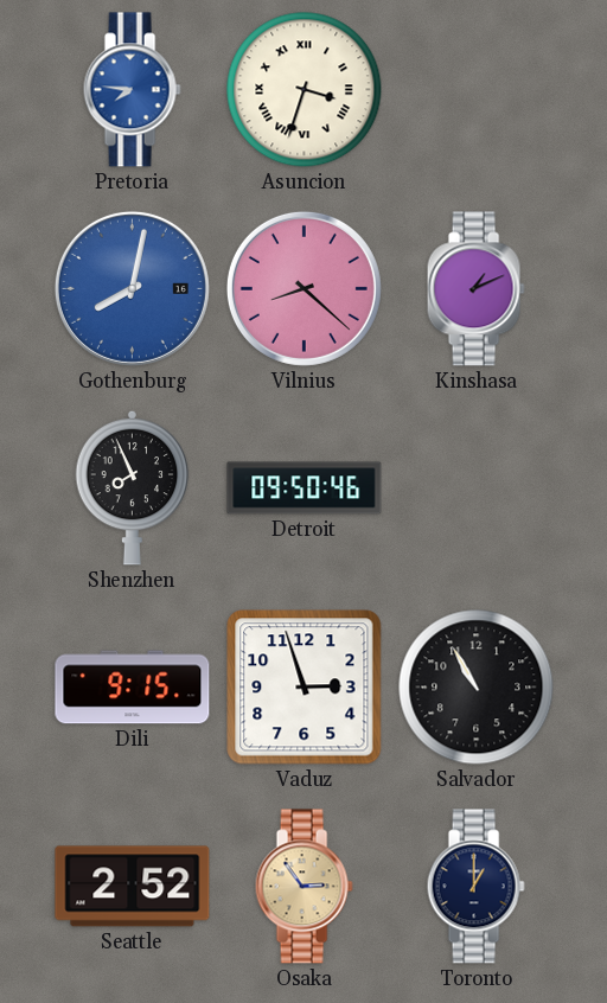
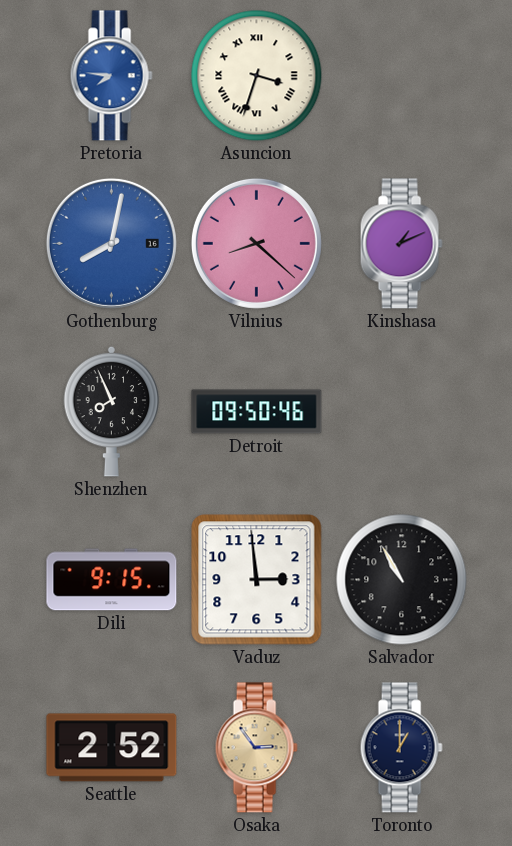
Vaduz: 2:57 -> 2:59
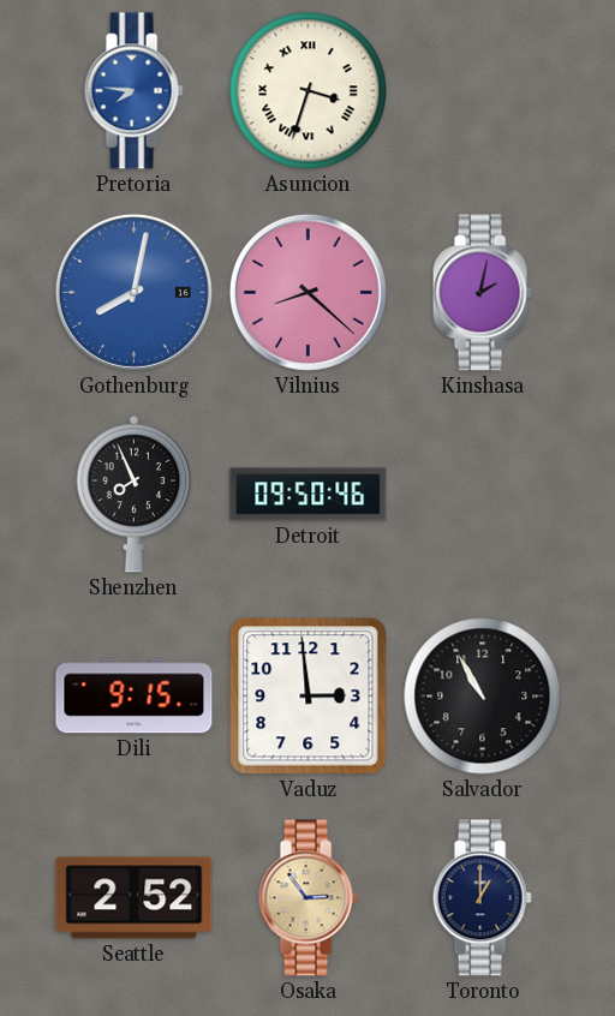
Kinshasa: 1:11 -> 2:02
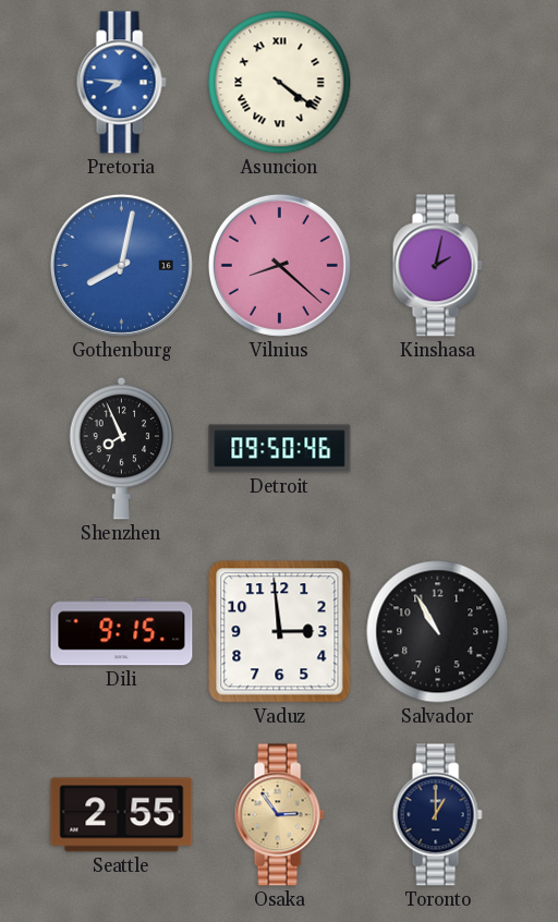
Asuncion: 3:33 -> 4:21
Seattle: 2:52 -> 2:55
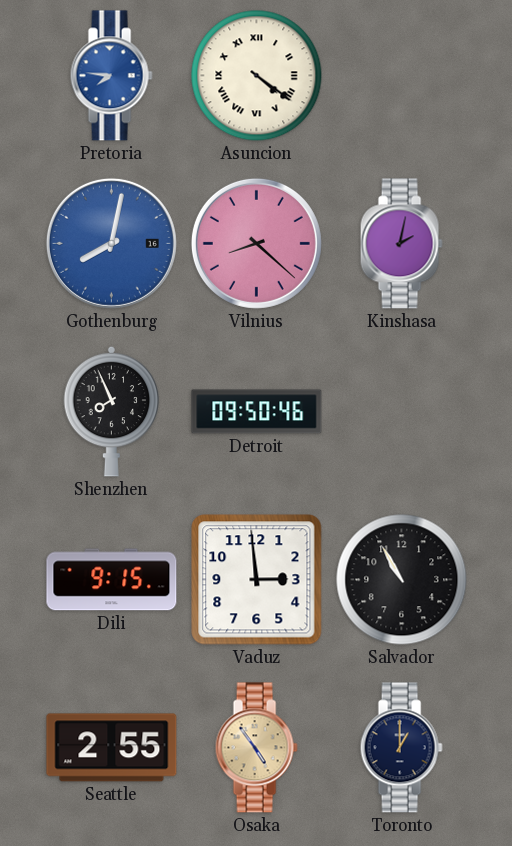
Osaka: 2:54 -> 4:54
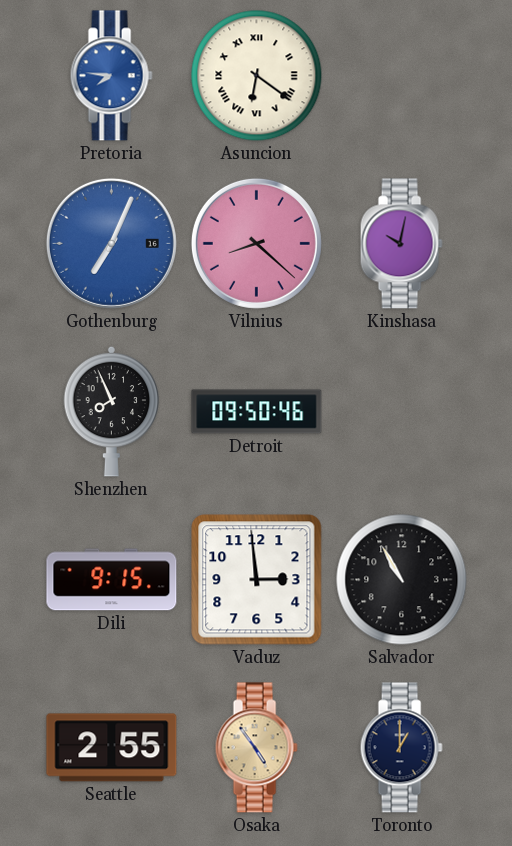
Asuncion: 4:21 -> 6:21
Gothenburg: 8:02 -> 7:04
Kinshasa: 2:02 -> 10:02
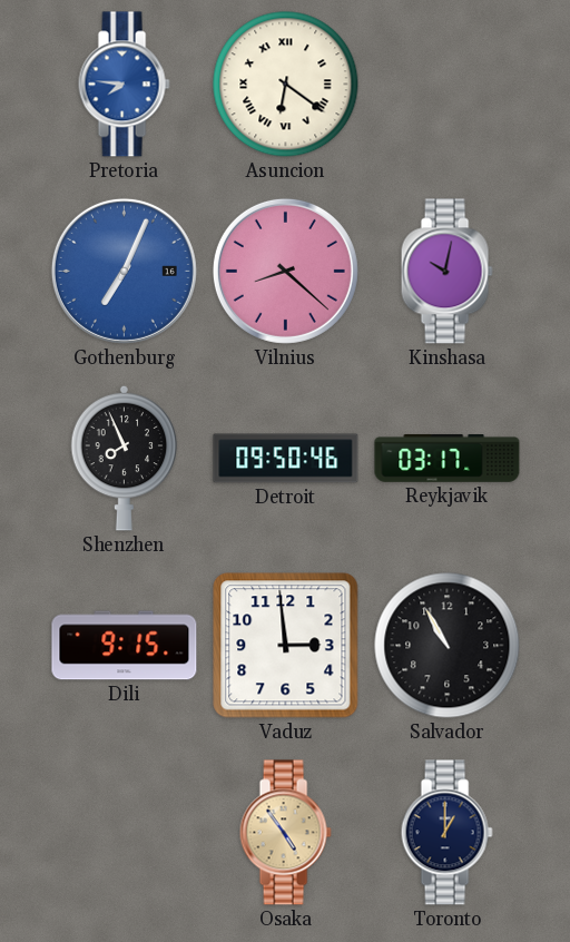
Reykjavik: none -> 03:17
Seattle: 2:55 -> none
